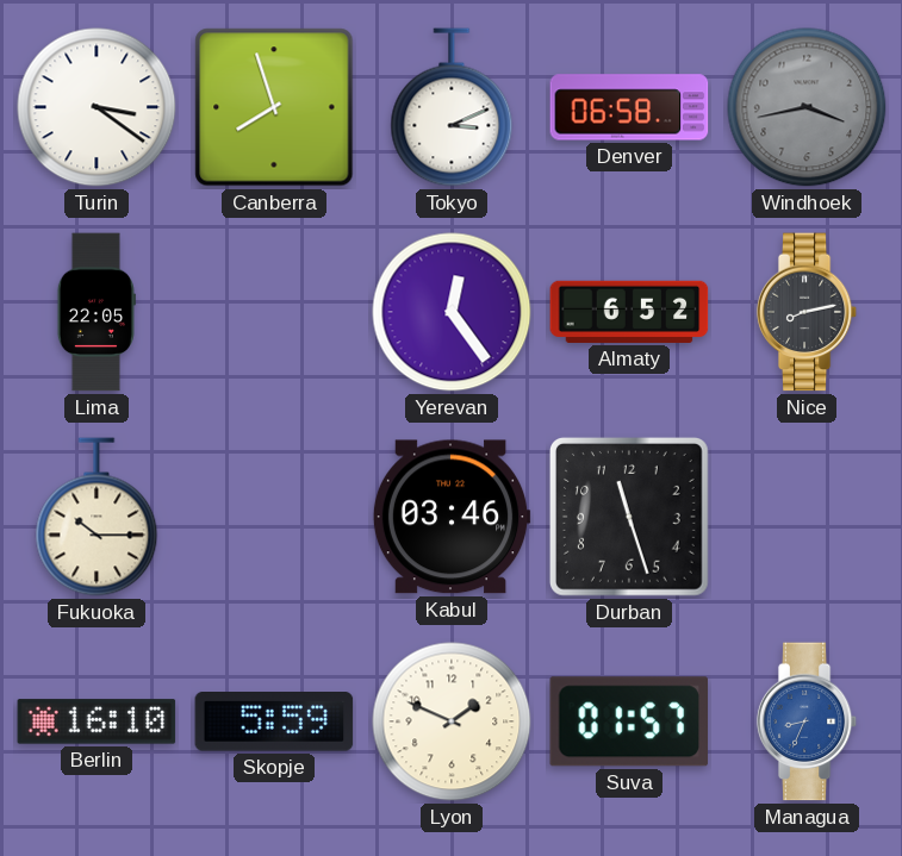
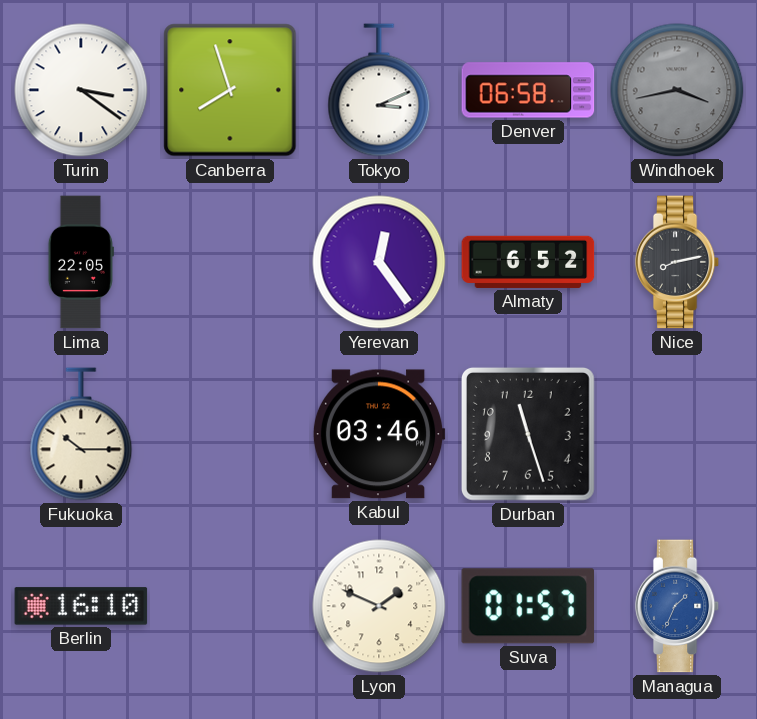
Skopje: 5:59 -> none
Managua: 8:34 -> 1:34
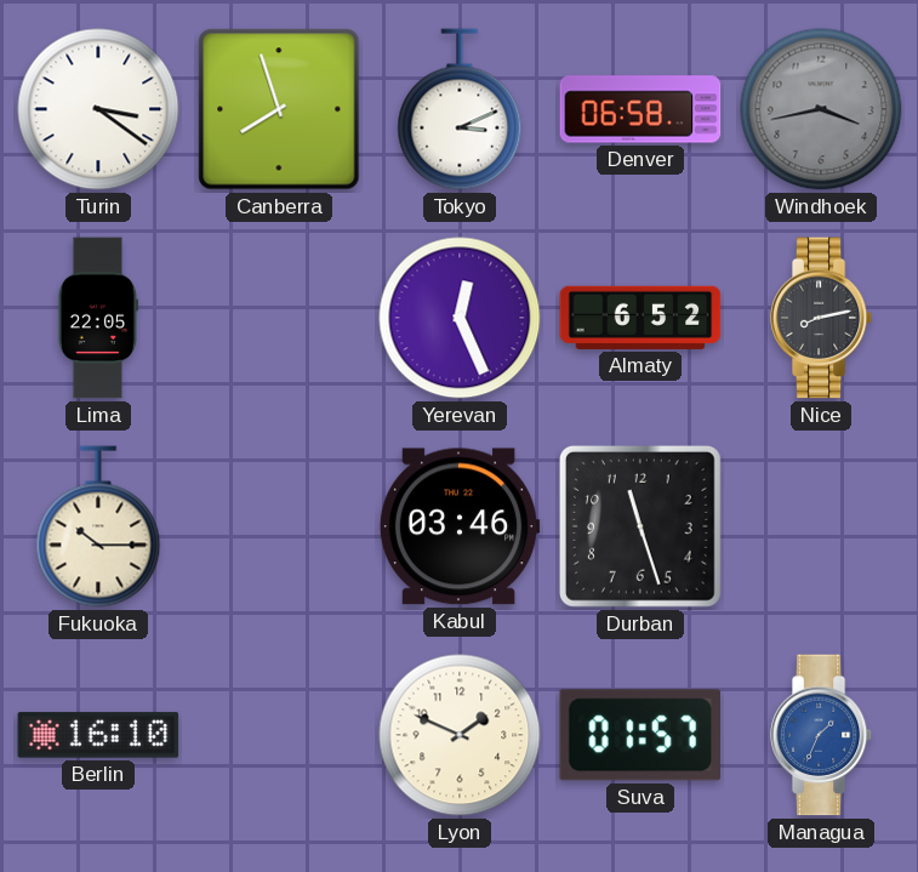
Yerevan: 12:24 -> 12:26
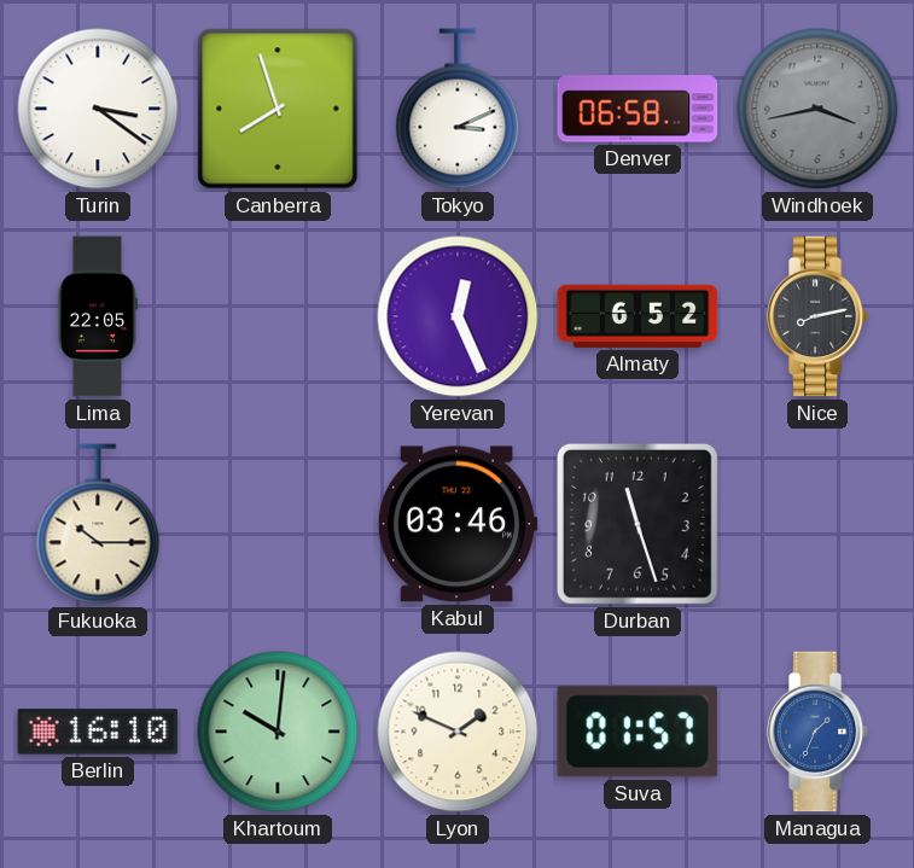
Khartoum: none -> 10:01
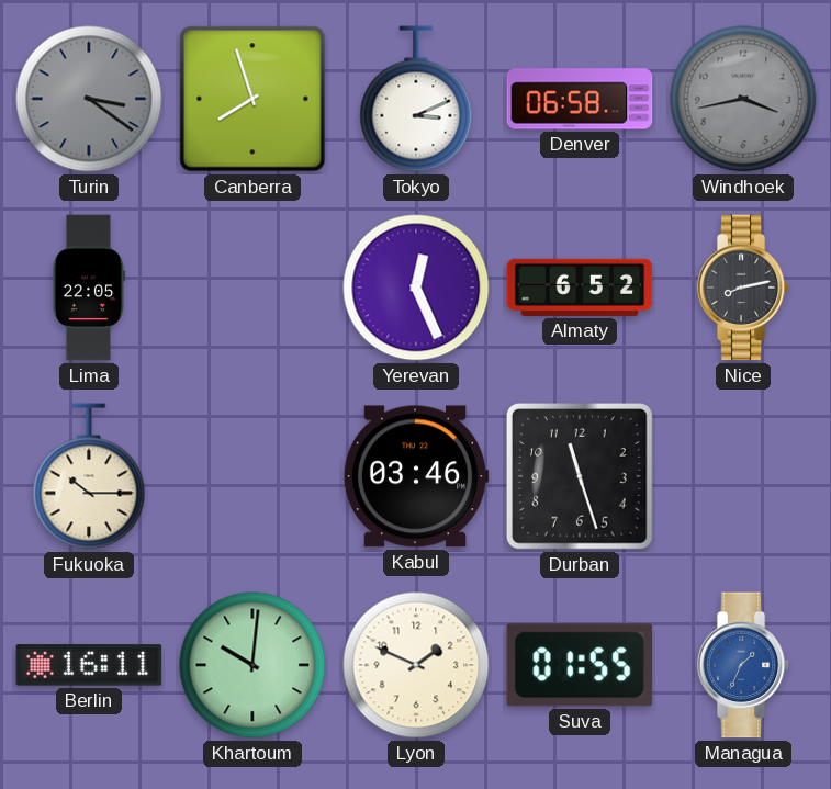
Turin dial: white -> grey
Berlin: 16:10 -> 16:11
Suva: 01:57 -> 01:55
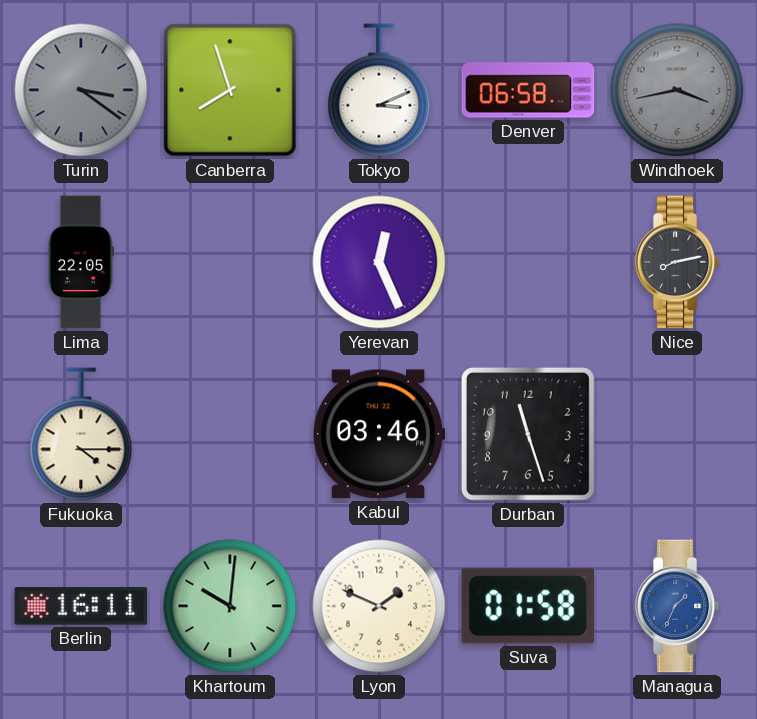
Almaty: 6:52 -> none
Fukuoka: 10:15 -> 4:15
Suva: 01:55 -> 01:58
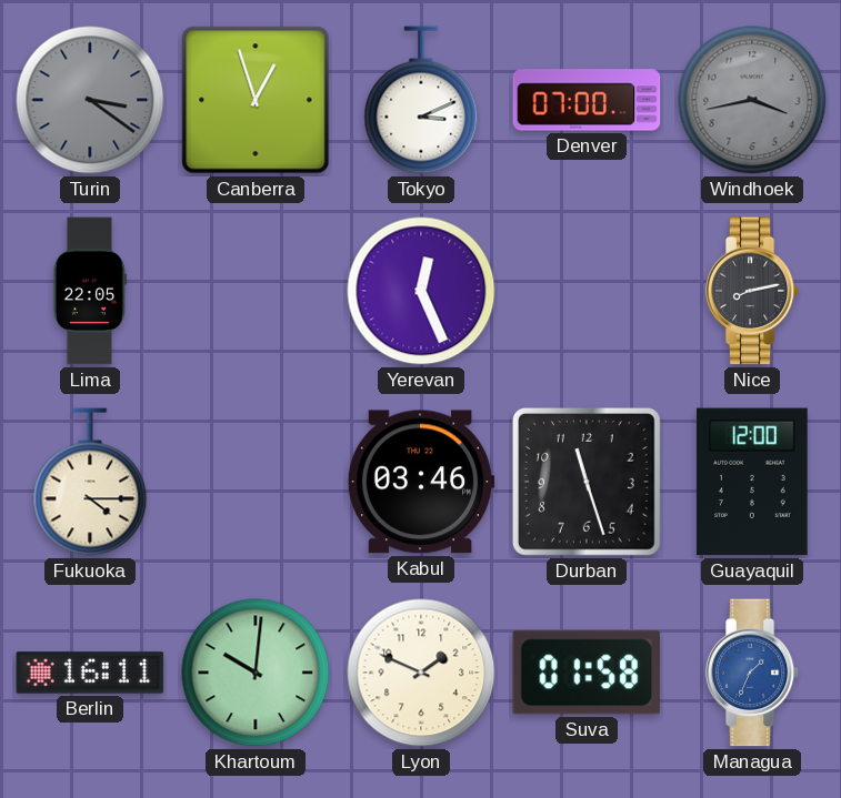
Canberra: 7:57 -> 12:57
Denver: 06:58 -> 07:00
Guayaquil: none -> 12:00
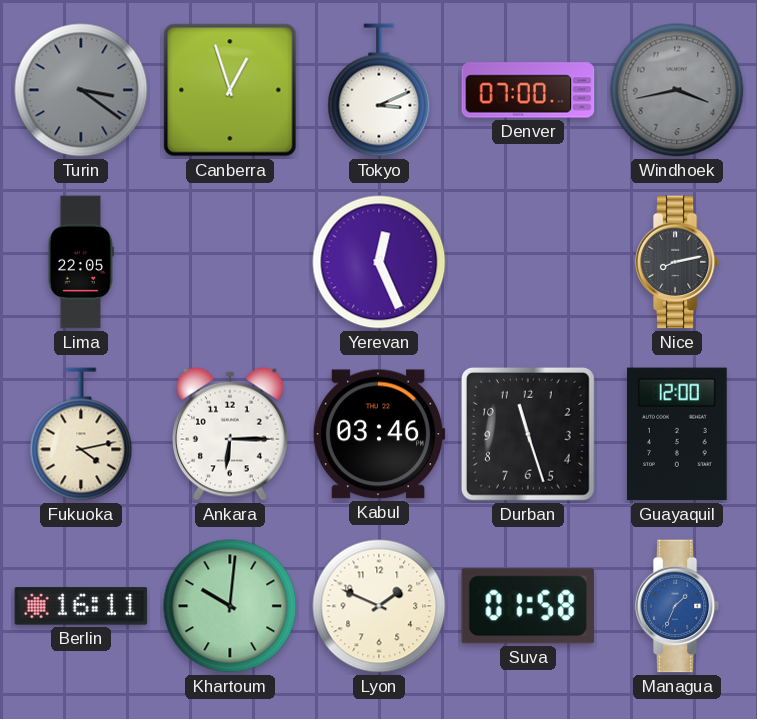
Fukuoka: 4:15 -> 4:13
Ankara: none -> 6:15
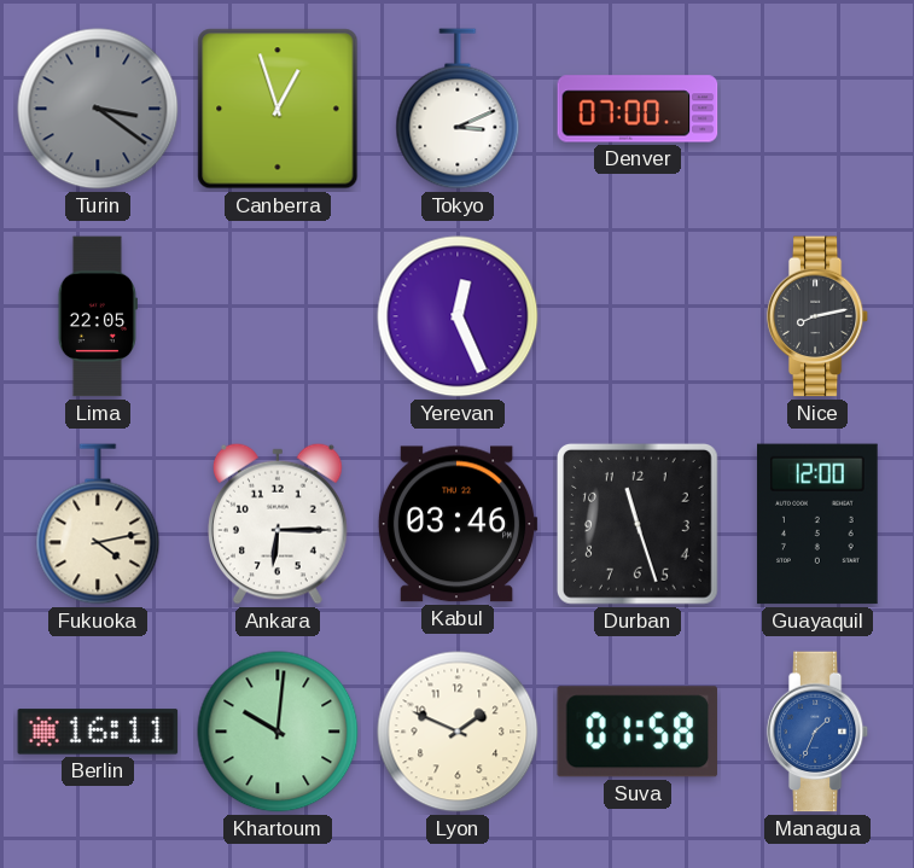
Windhoek: 3:43 -> none
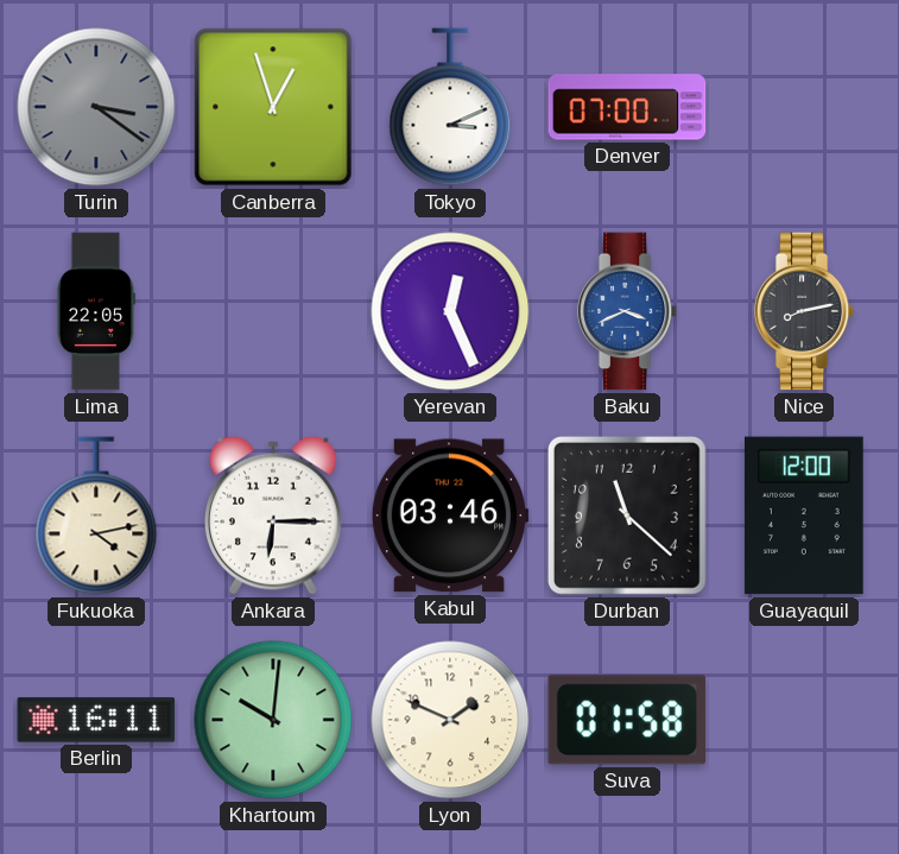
Baku: none -> 3:41
Durban: 11:27 -> 11:22
Managua: 1:34 -> none
